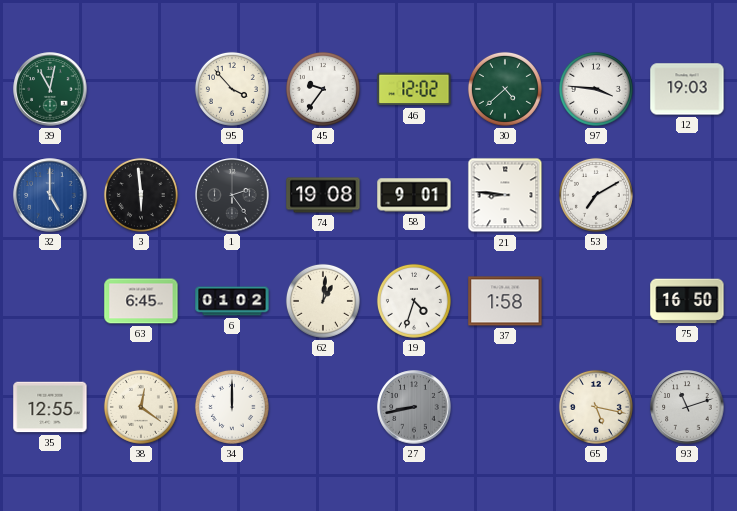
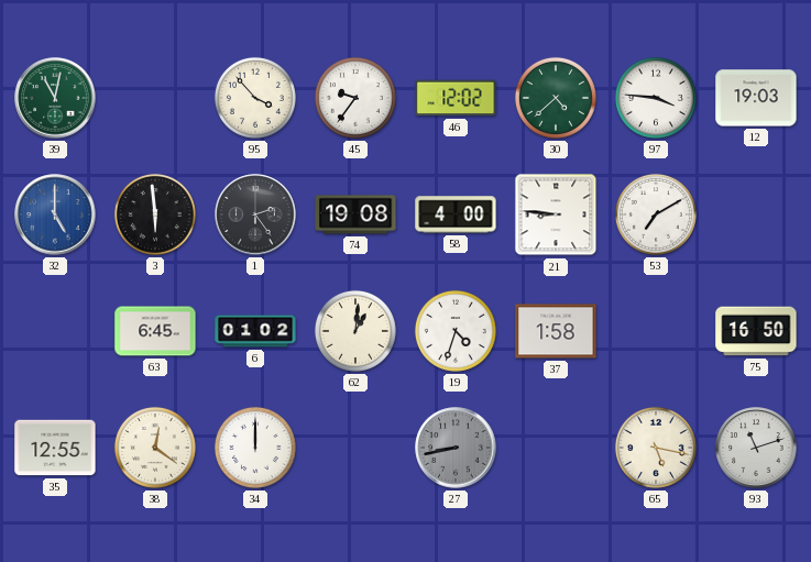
58: 9:01 -> 4:00
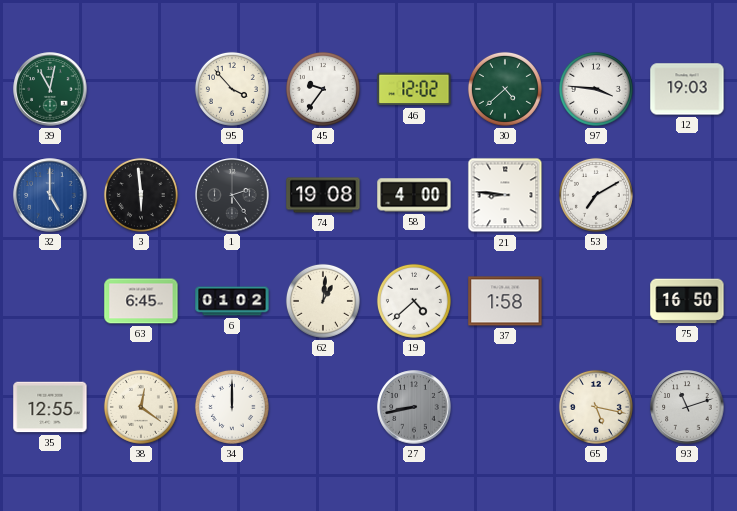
19: 4:33 -> 4:38
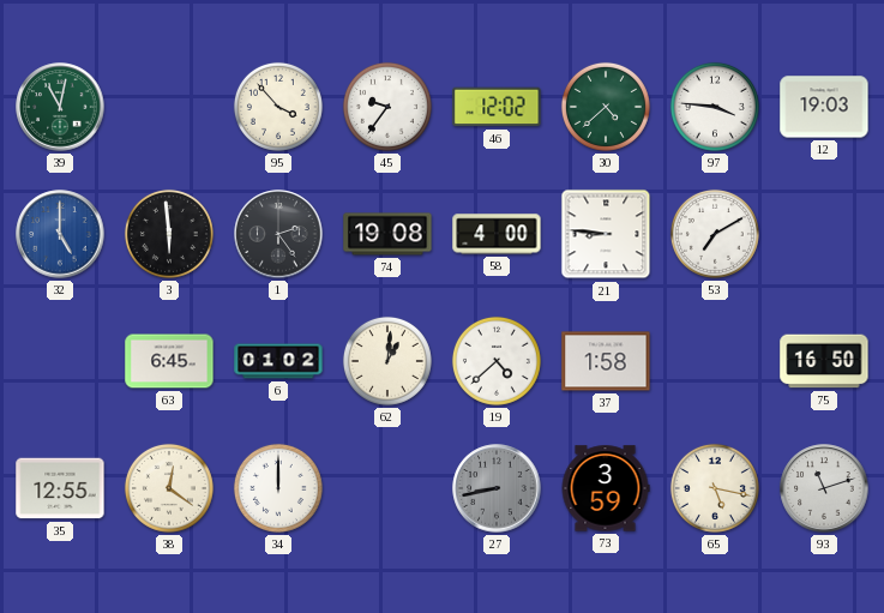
73: none -> 3:59
